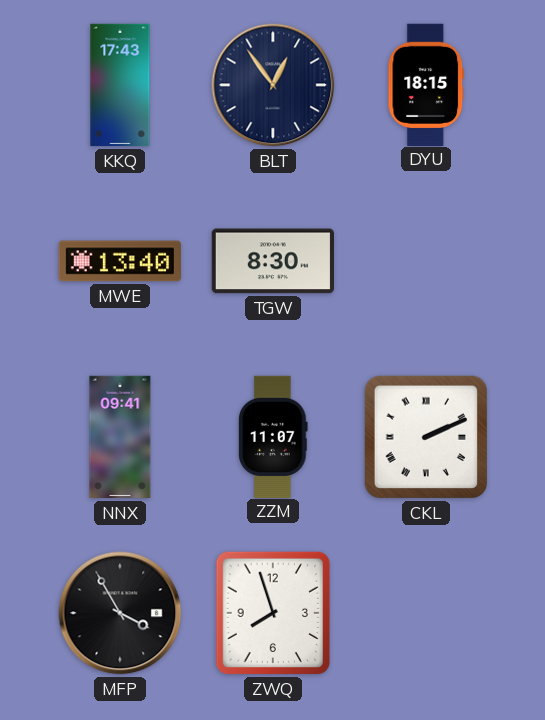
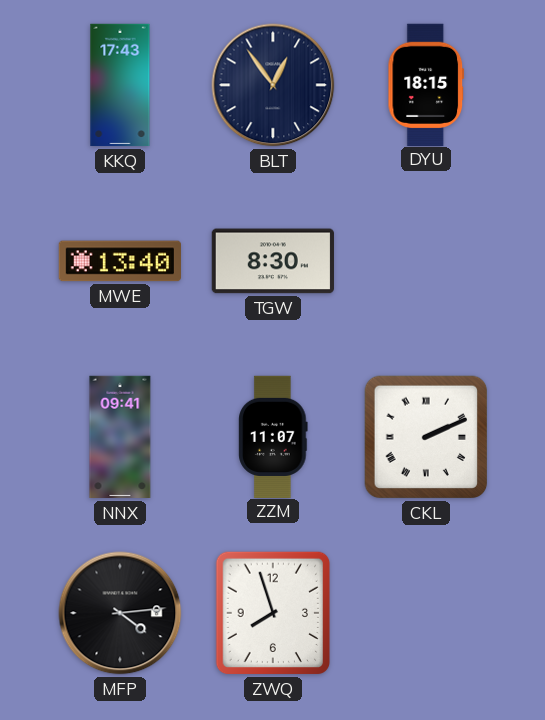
MFP: 3:55 -> 4:14
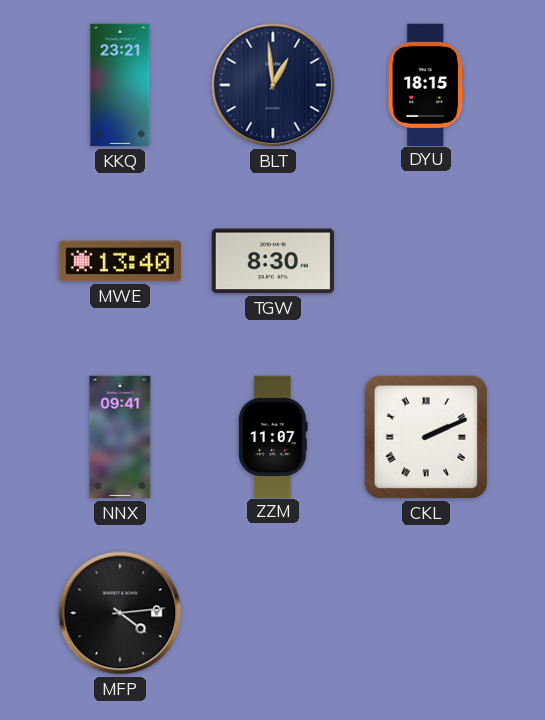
KKQ: 17:43 -> 23:21
BLT: 12:54 -> 12:59
ZWQ: 7:57 -> none
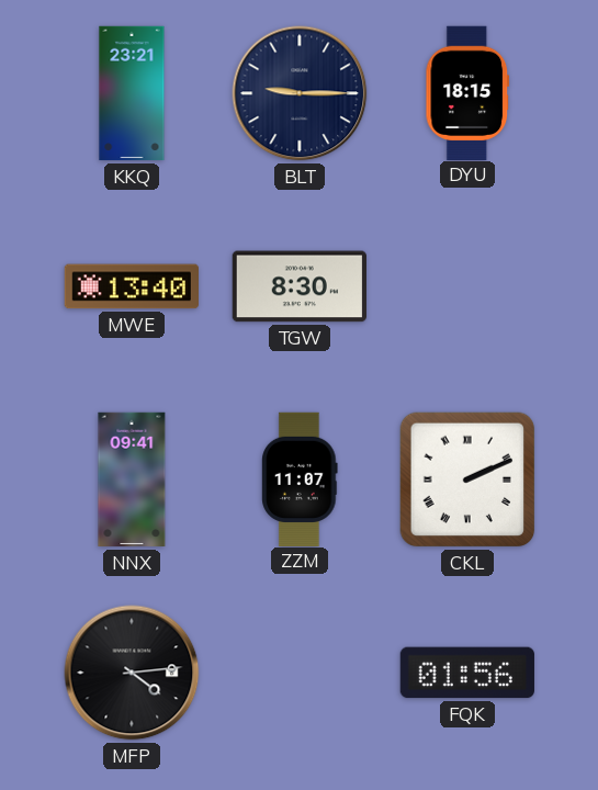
BLT: 12:59 -> 9:15
FQK: none -> 01:56
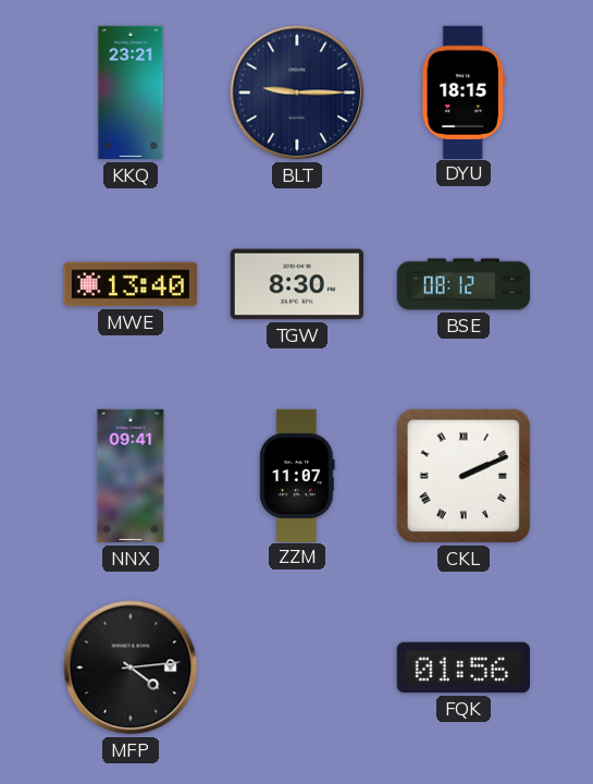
BSE: none -> 08:12
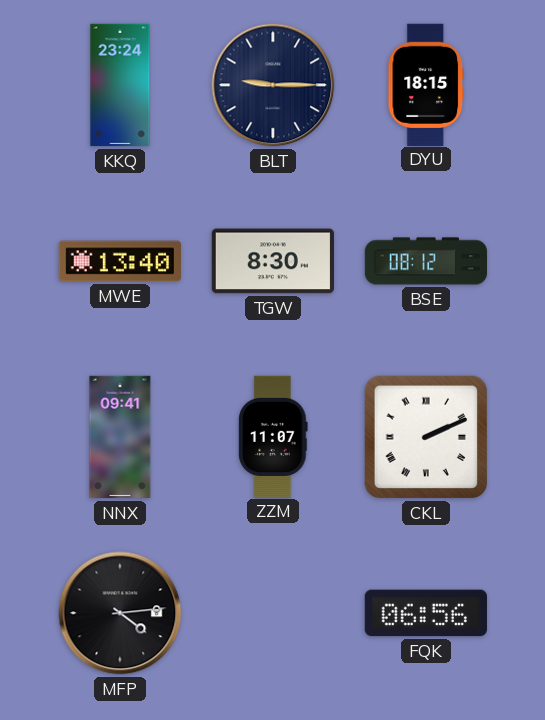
KKQ: 23:21 -> 23:24
FQK: 01:56 -> 06:56
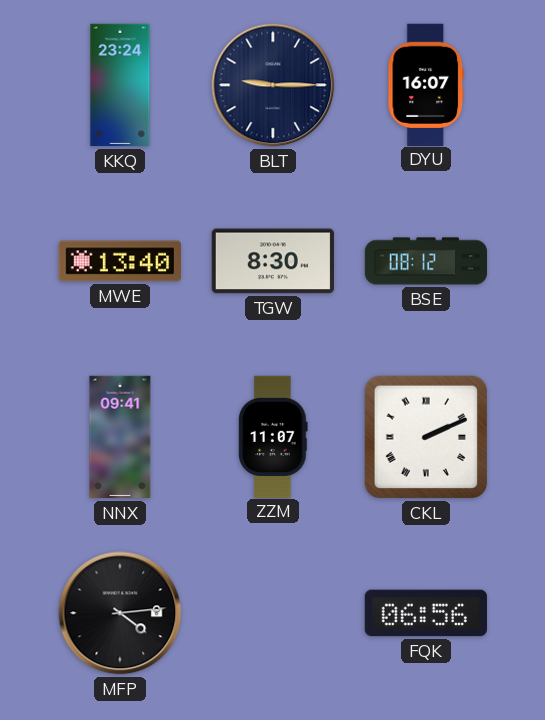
DYU: 18:15 -> 16:07
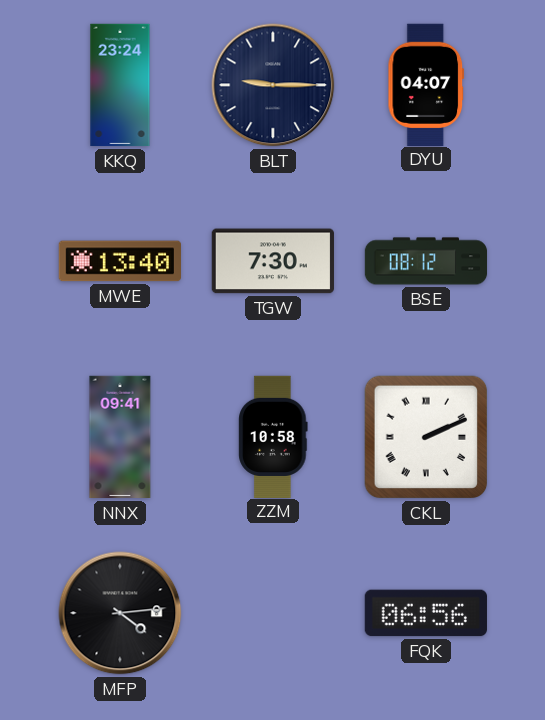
DYU: 16:07 -> 04:07
TGW: 8:30 -> 7:30
ZZM: 11:07 -> 10:58
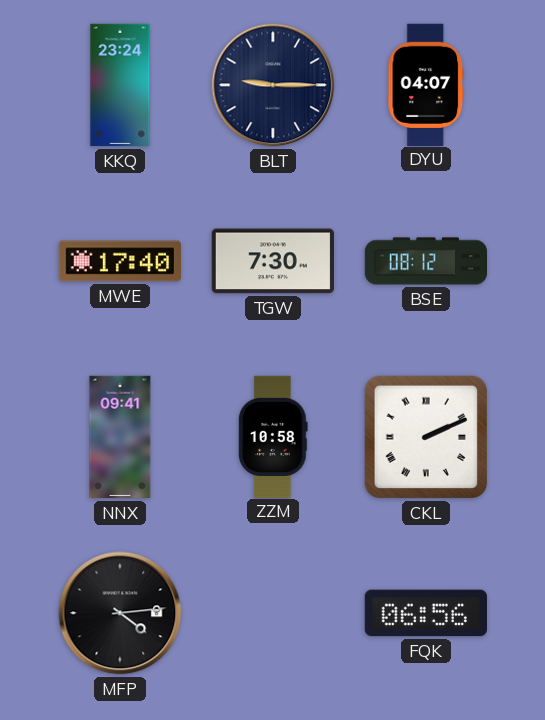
MWE: 13:40 -> 17:40
